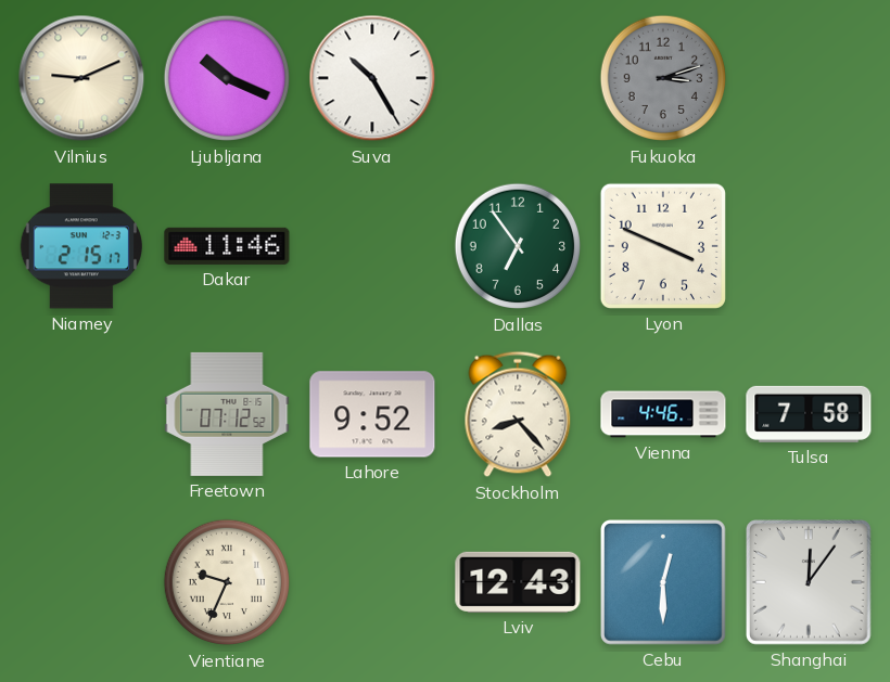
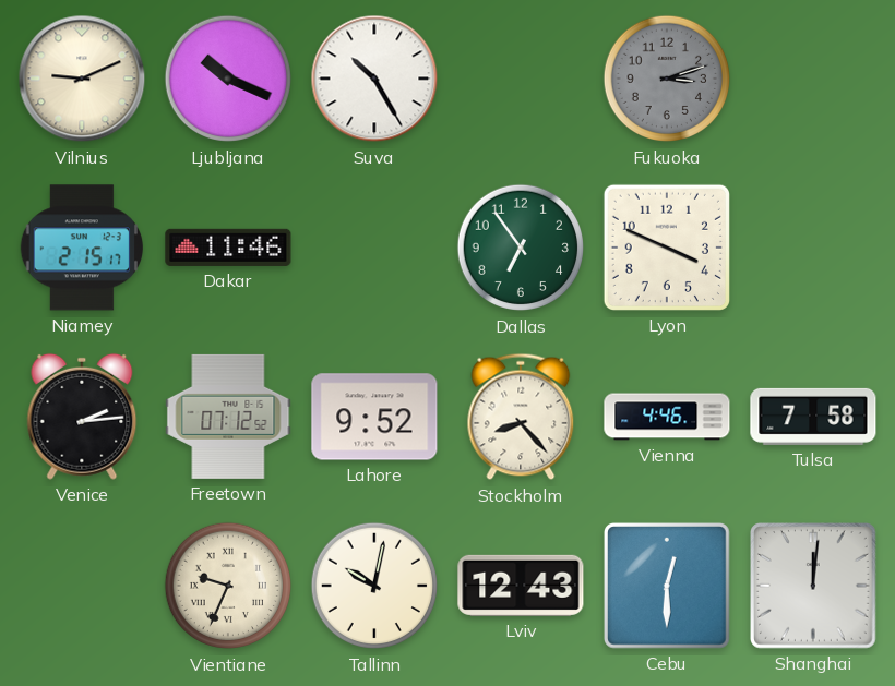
Venice: none -> 2:14
Tallinn: none -> 10:02
Shanghai: 12:06 -> 12:01
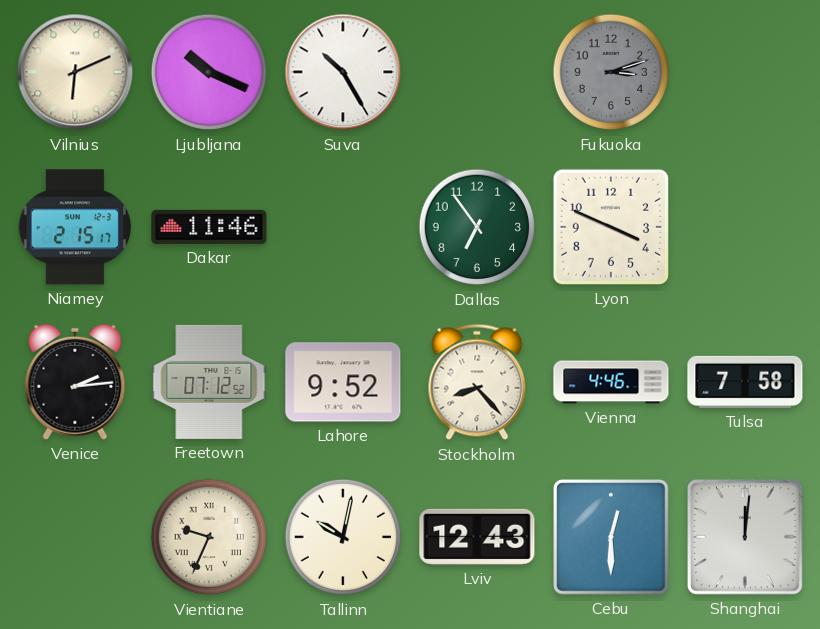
Vilnius: 9:11 -> 6:11
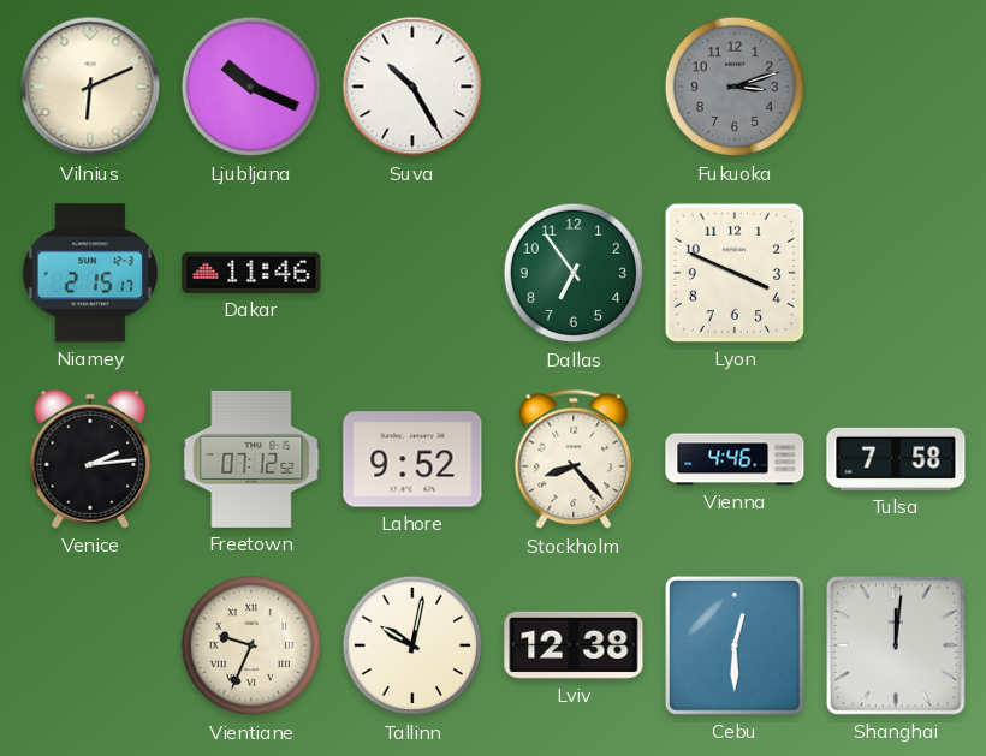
Lviv: 12:43 -> 12:38
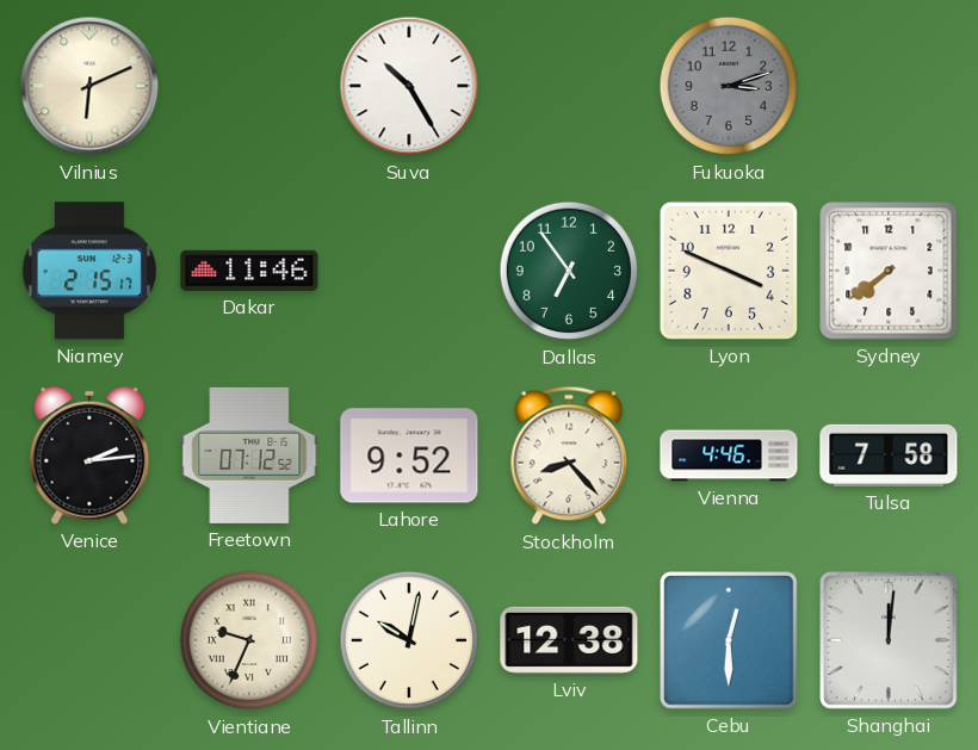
Ljubljana: 10:19 -> none
Sydney: none -> 7:39
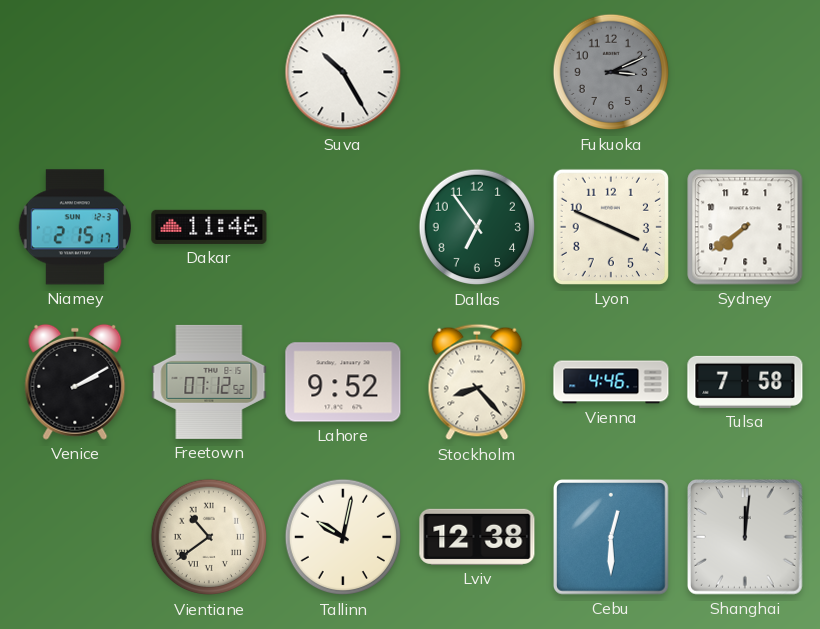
Vilnius: 6:11 -> none
Fukuoka: 3:12 -> 3:11
Venice: 2:14 -> 2:10
Vientiane: 9:34 -> 10:39
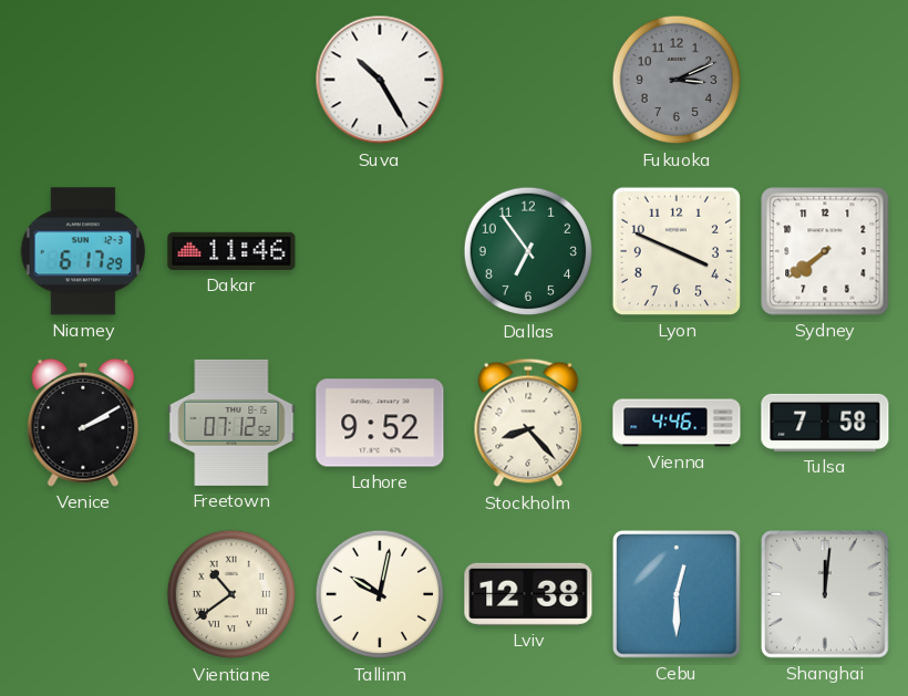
Niamey: 2:15 -> 6:17
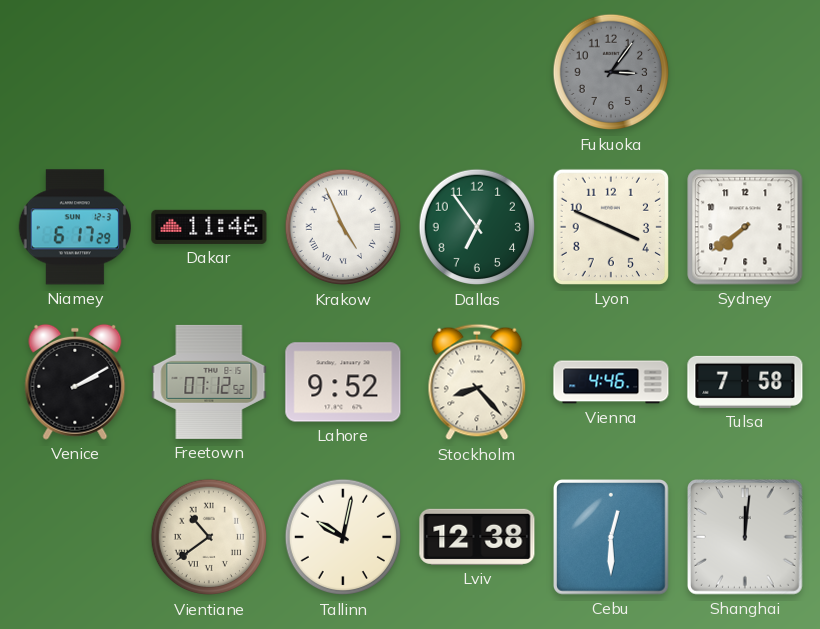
Suva: 10:25 -> none
Fukuoka: 3:11 -> 3:06
Krakow: none -> 4:56
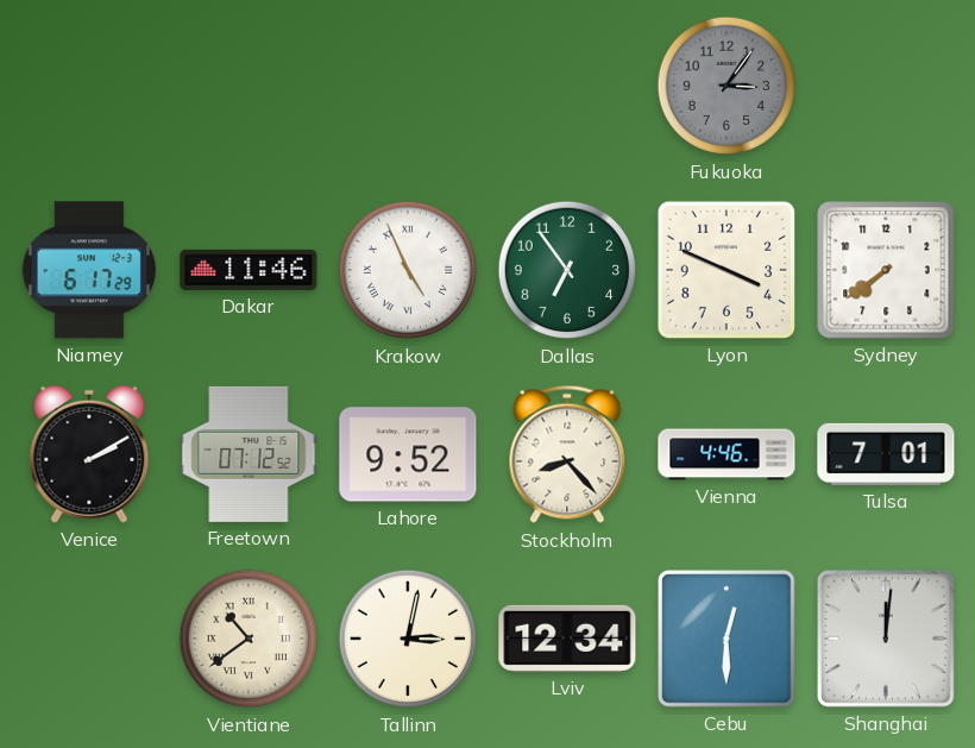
Tulsa: 7:58 -> 7:01
Tallinn: 10:02 -> 3:02
Lviv: 12:38 -> 12:34
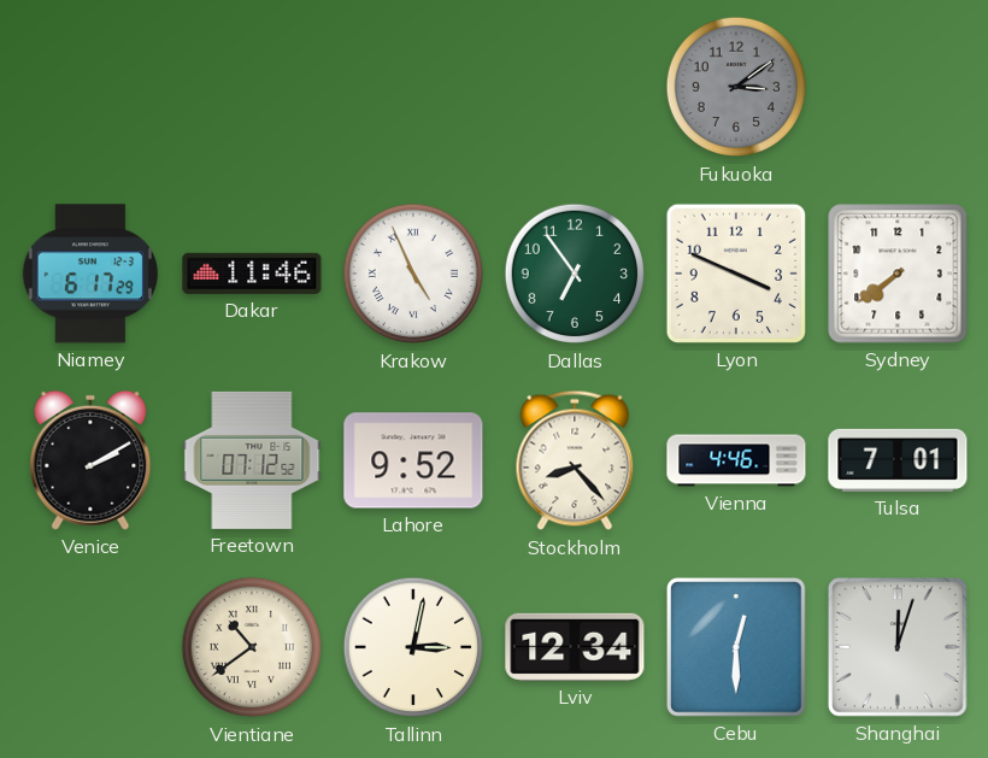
Fukuoka: 3:06 -> 3:09
Shanghai: 12:01 -> 12:03
